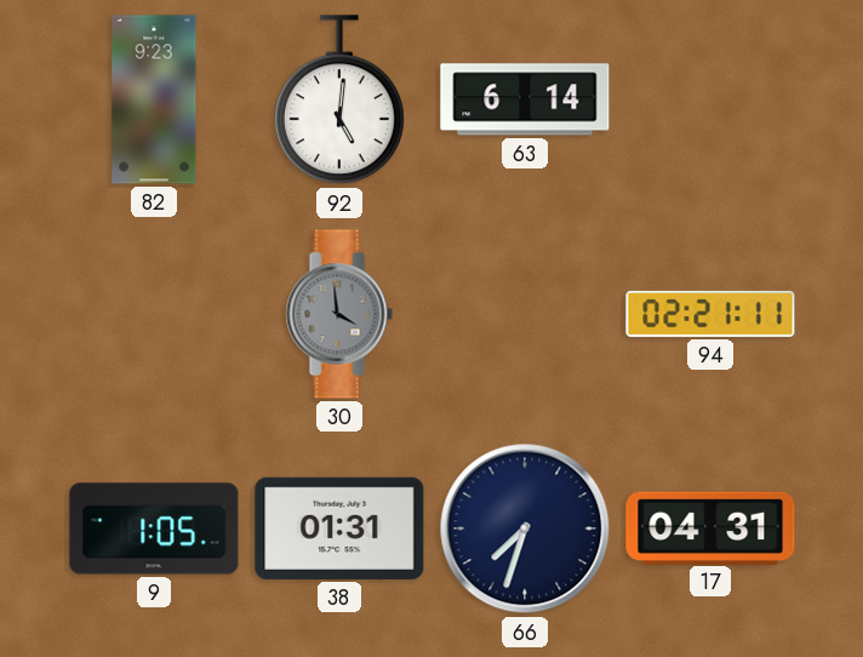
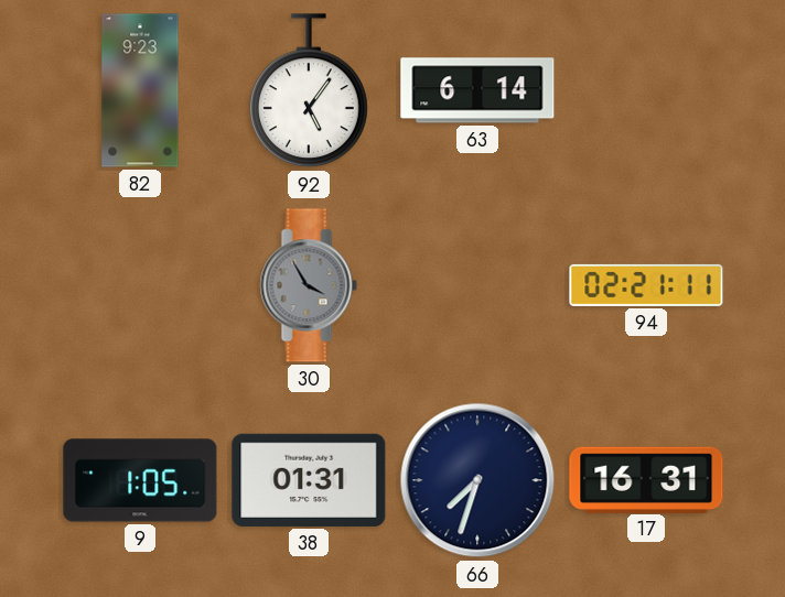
92: 5:01 -> 5:06
30: 3:59 -> 3:55
17: 04:31 -> 16:31
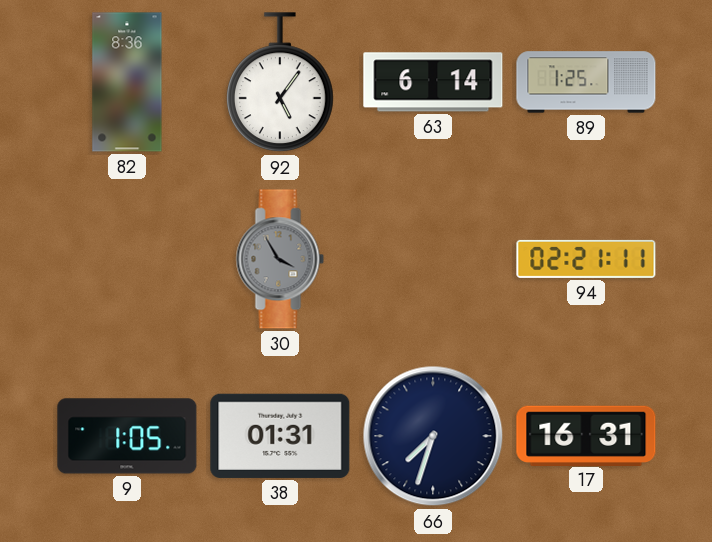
82: 9:23 -> 8:36
89: none -> 1:25
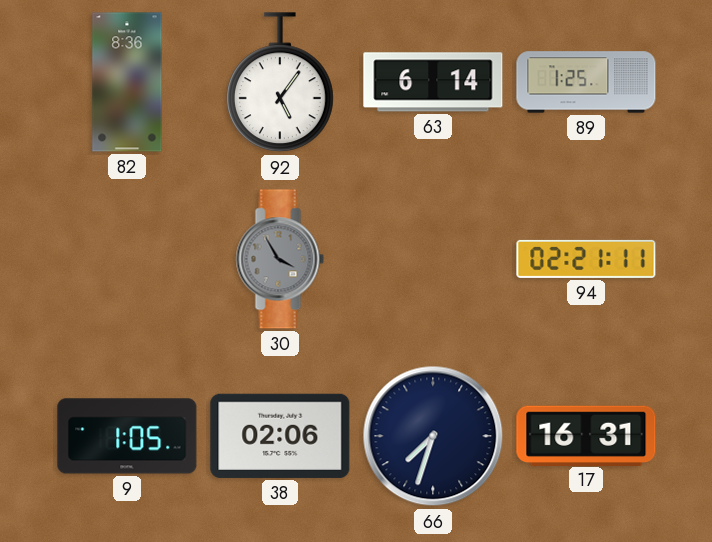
38: 01:31 -> 02:06
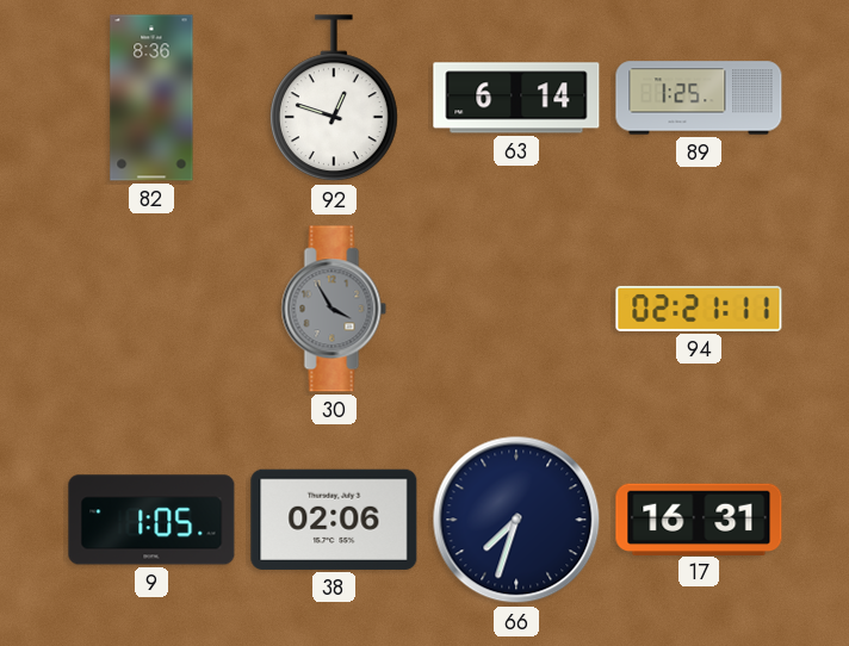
92: 5:06 -> 12:48
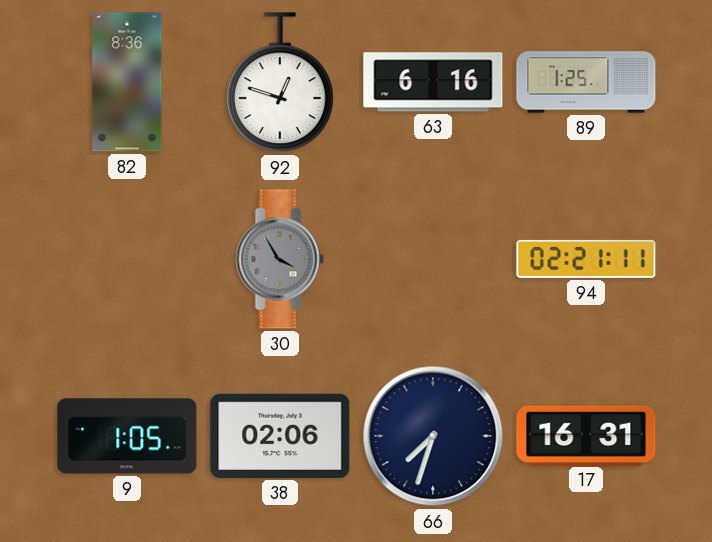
63: 6:14 -> 6:16
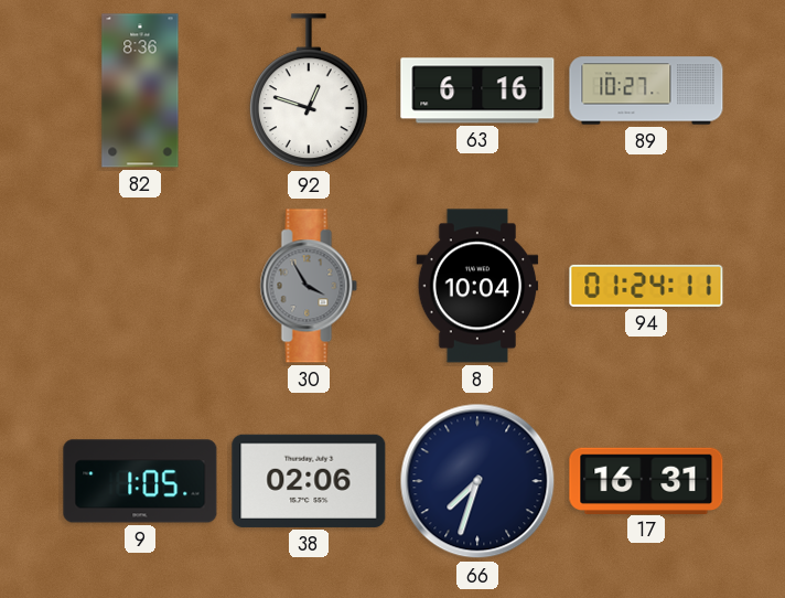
89: 1:25 -> 10:27
8: none -> 10:04
94: 02:21 -> 01:24
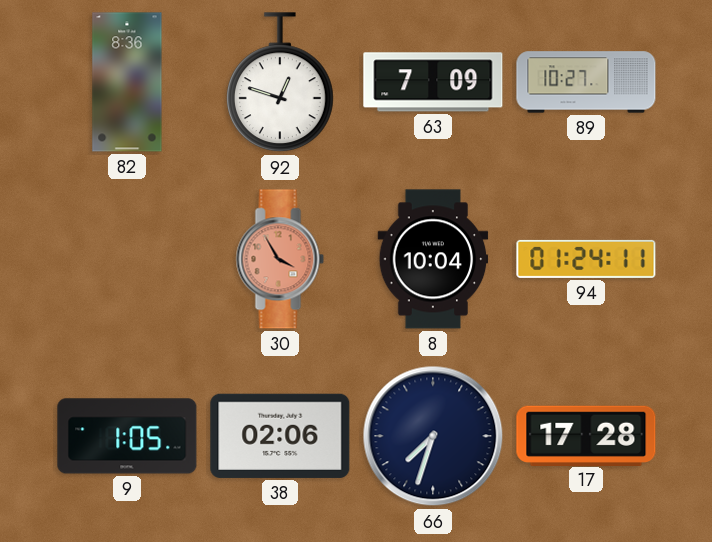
63: 6:16 -> 7:09
30 dial: grey -> salmon
17: 16:31 -> 17:28
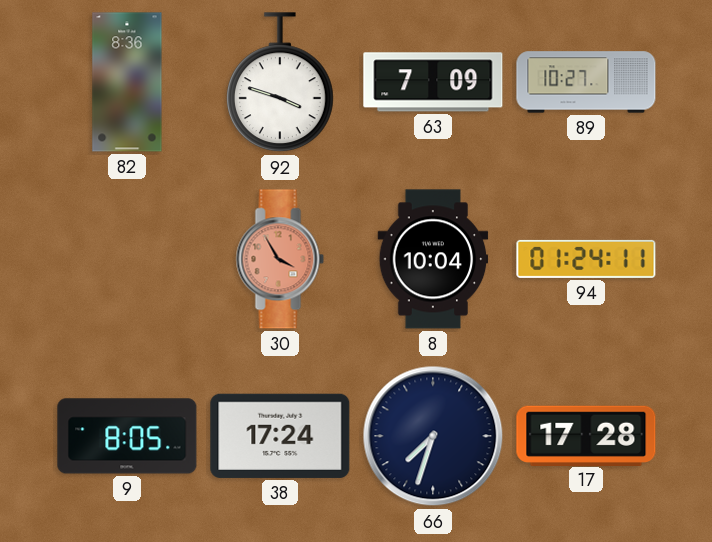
92: 12:48 -> 3:48
9: 1:05 -> 8:05
38: 02:06 -> 17:24
